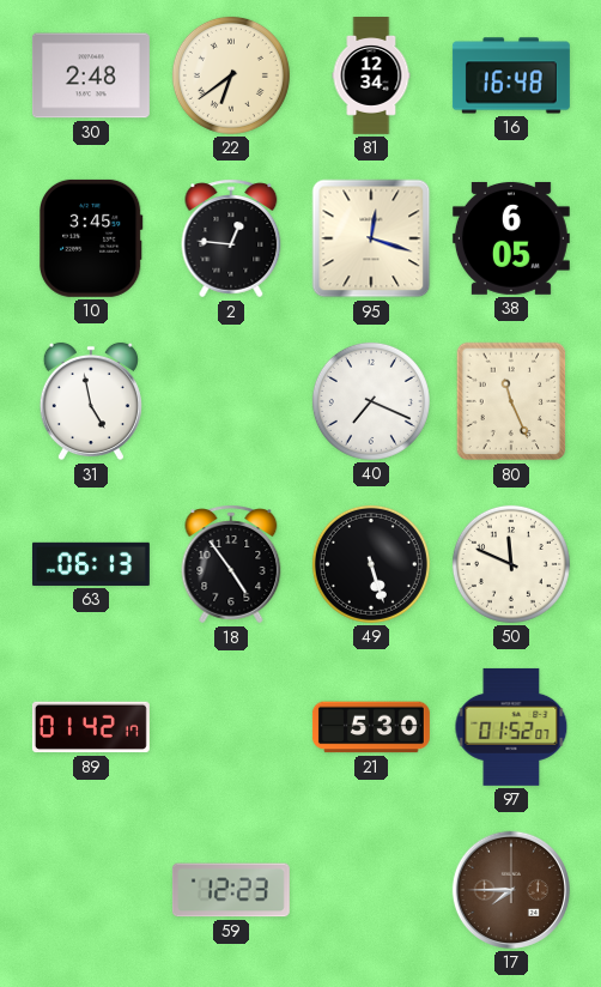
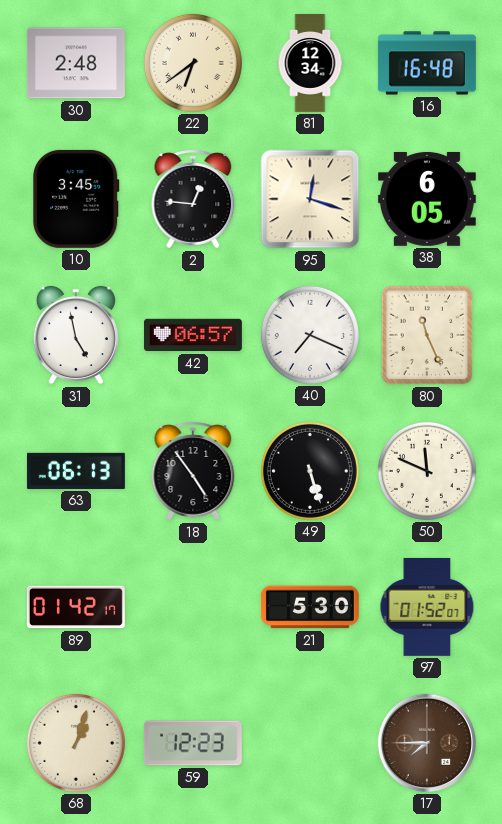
42: none -> 06:57
68: none -> 1:03
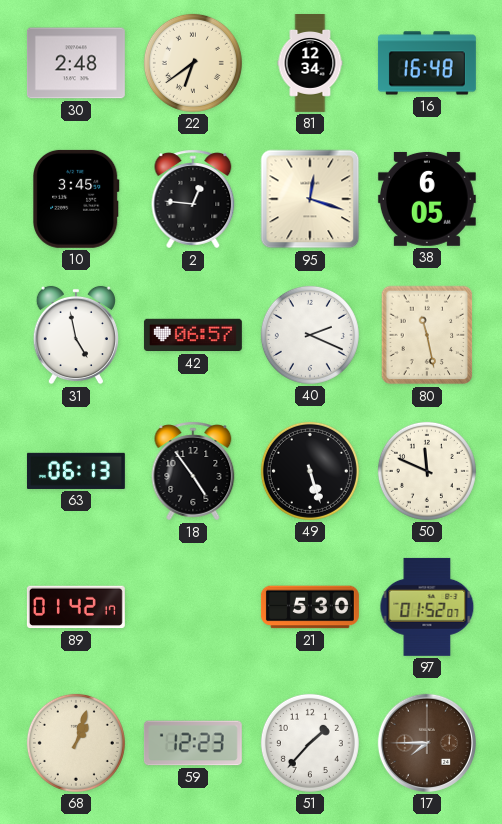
40: 7:19 -> 2:19
80: 11:26 -> 11:28
51: none -> 1:37
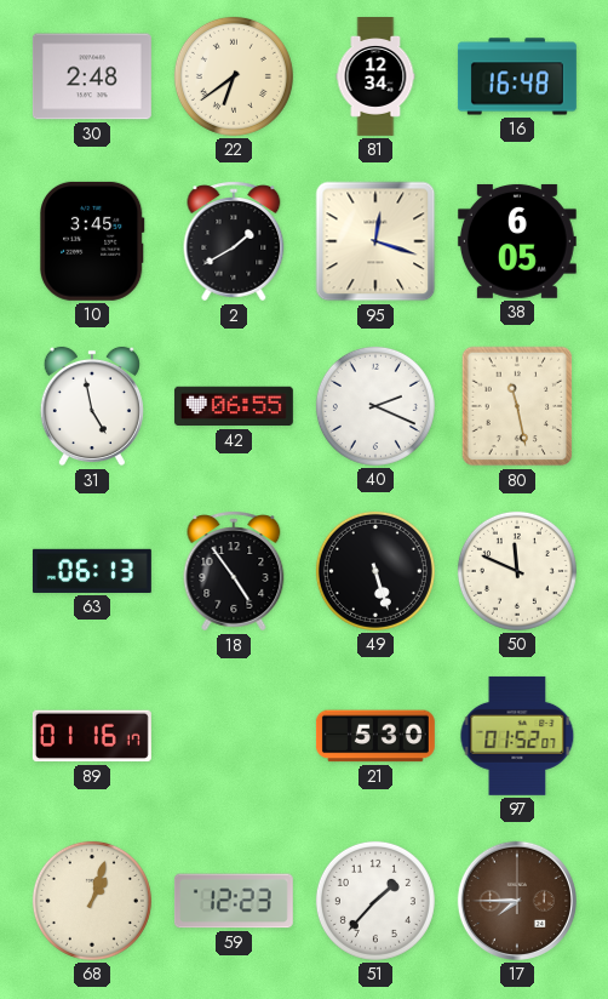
2: 12:46 -> 1:40
42: 06:57 -> 06:55
89: 01:42 -> 01:16
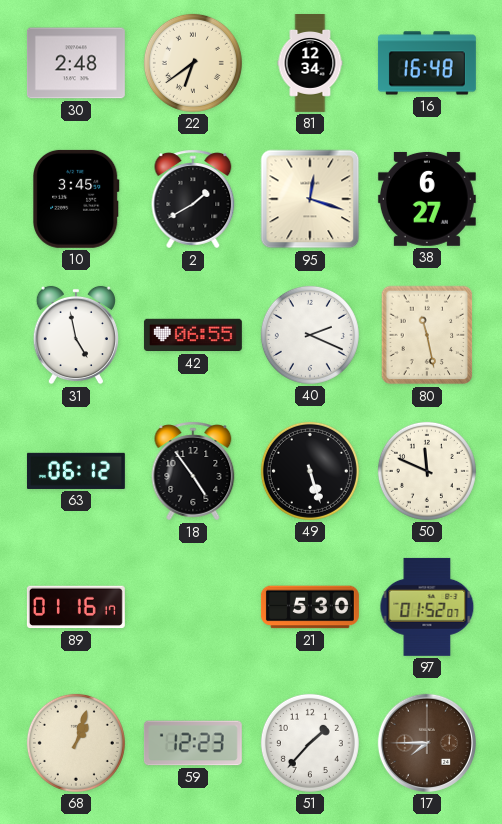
38: 6:05 -> 6:27
63: 06:13 -> 06:12
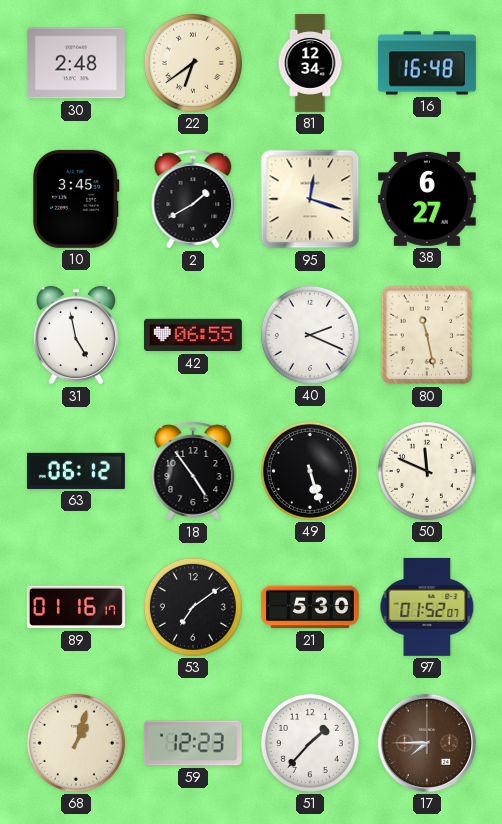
53: none -> 7:09
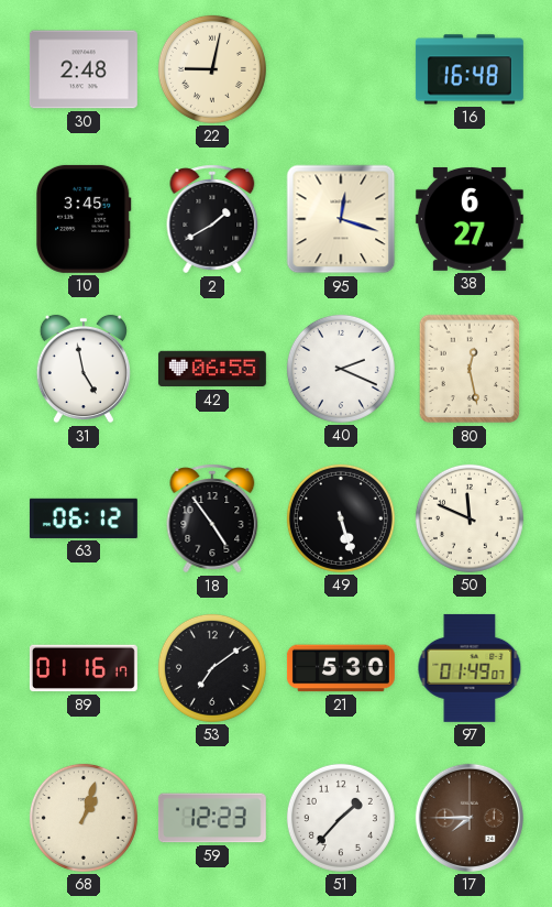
22: 6:39 -> 9:02
81: 12:34 -> none
80: 11:28 -> 12:28
97: 01:52 -> 01:49
